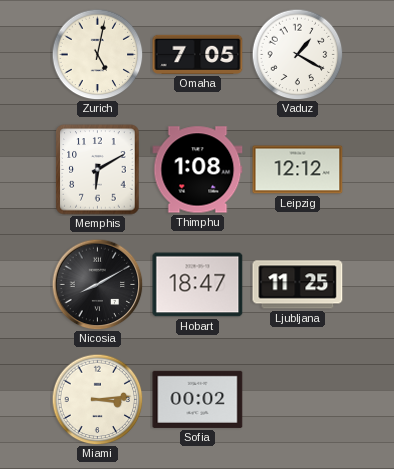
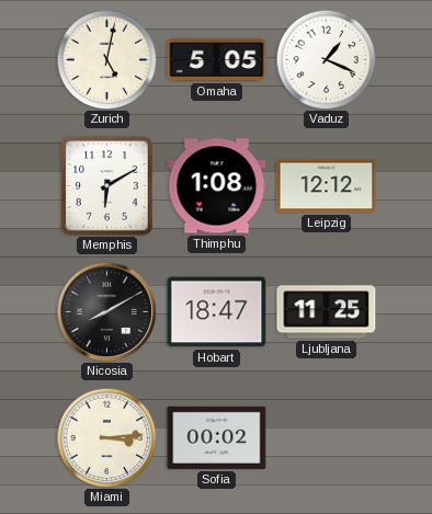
Omaha: 7:05 -> 5:05
Vaduz: 1:20 -> 1:19
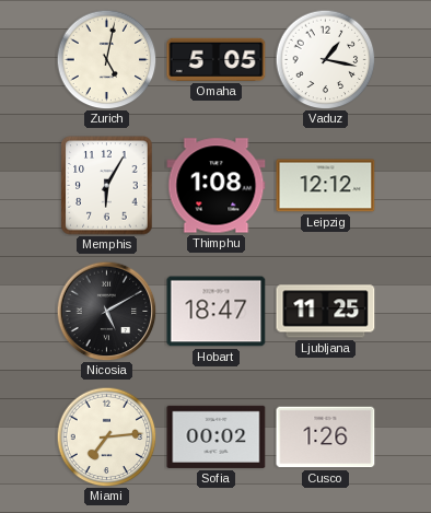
Vaduz: 1:19 -> 1:17
Memphis: 6:10 -> 6:05
Nicosia: 8:10 -> 5:10
Miami: 3:14 -> 7:14
Cusco: none -> 1:26
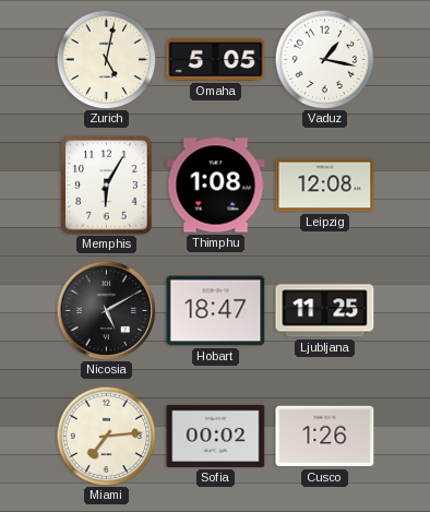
Leipzig: 12:12 -> 12:08
